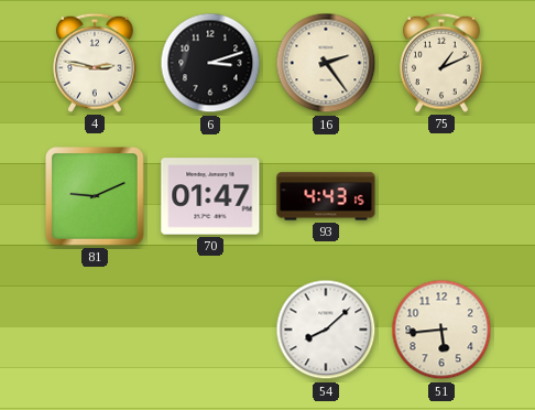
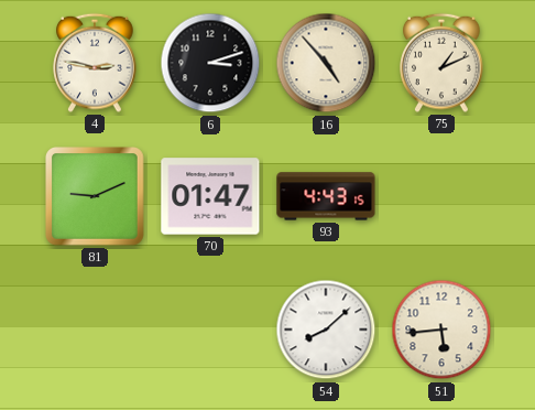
16: 2:24 -> 4:53
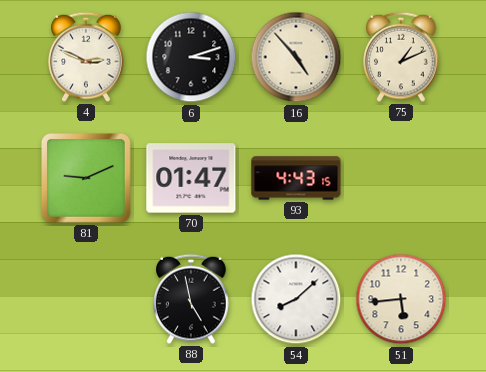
4: 2:47 -> 2:49
88: none -> 4:58
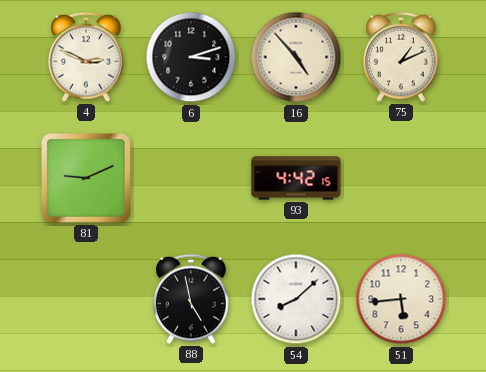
70: 01:47 -> none
93: 4:43 -> 4:42
